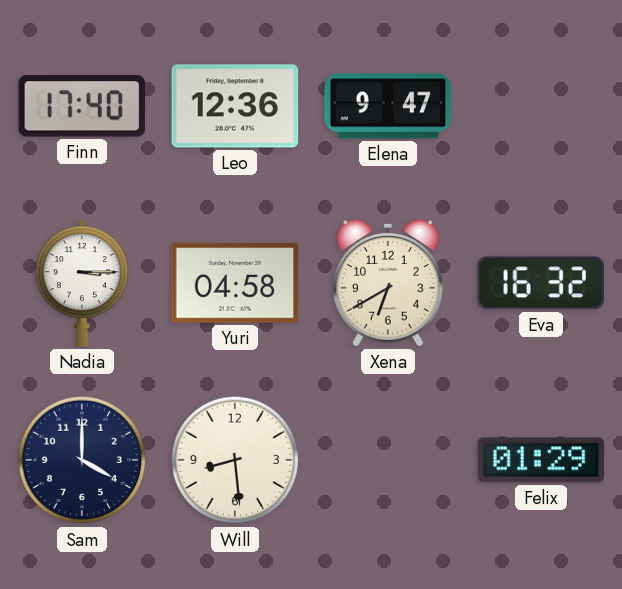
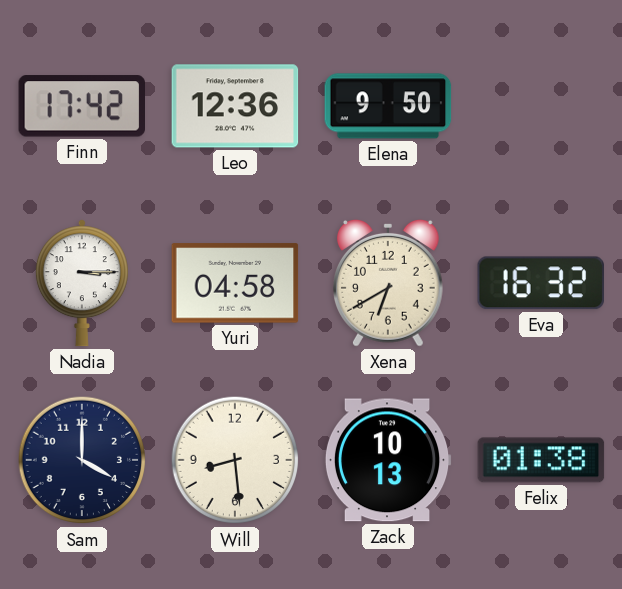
Finn: 17:40 -> 17:42
Elena: 9:47 -> 9:50
Zack: none -> 10:13
Felix: 01:29 -> 01:38
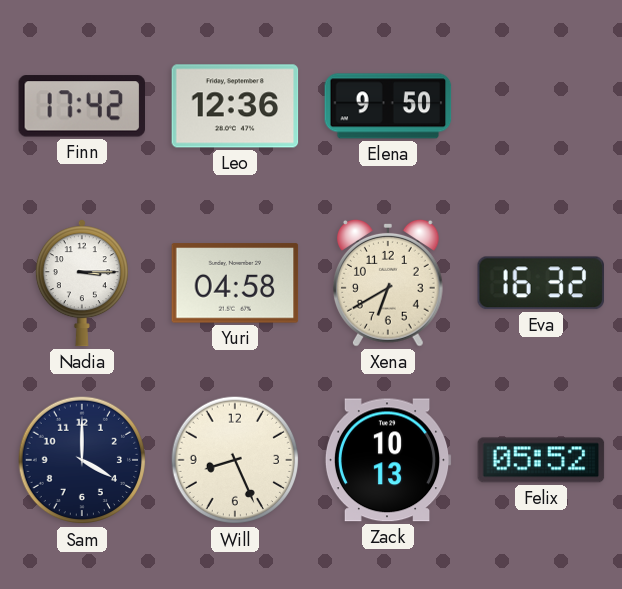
Will: 8:29 -> 8:26
Felix: 01:38 -> 05:52
